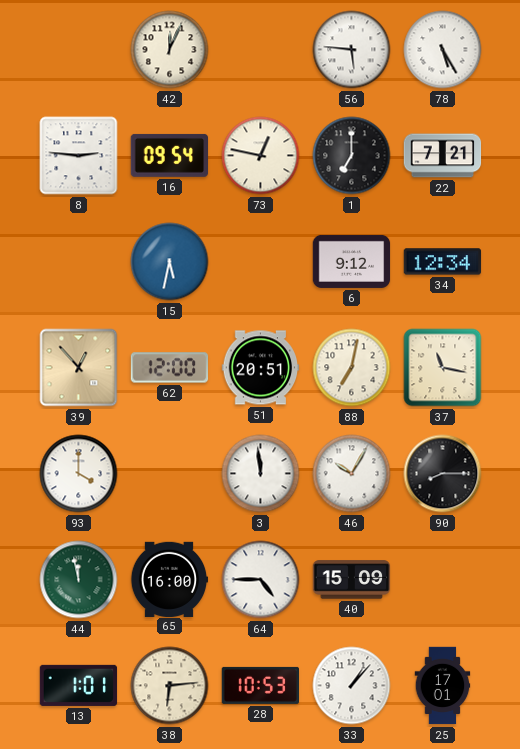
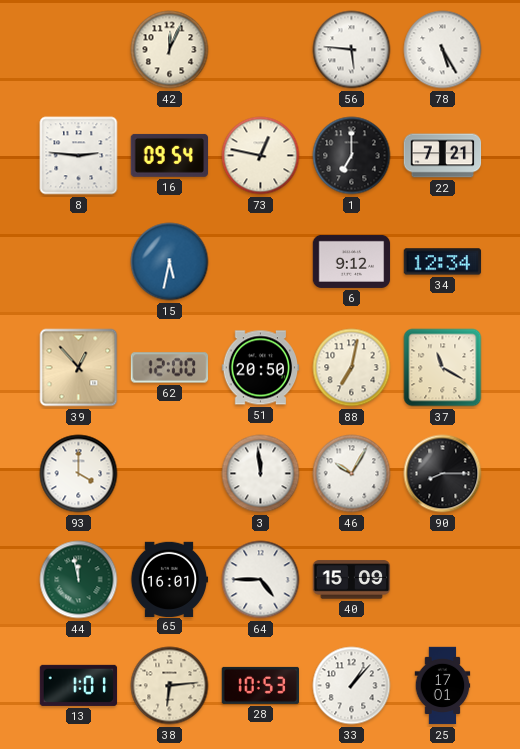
51: 20:51 -> 20:50
37: 11:17 -> 11:20
65: 16:00 -> 16:01
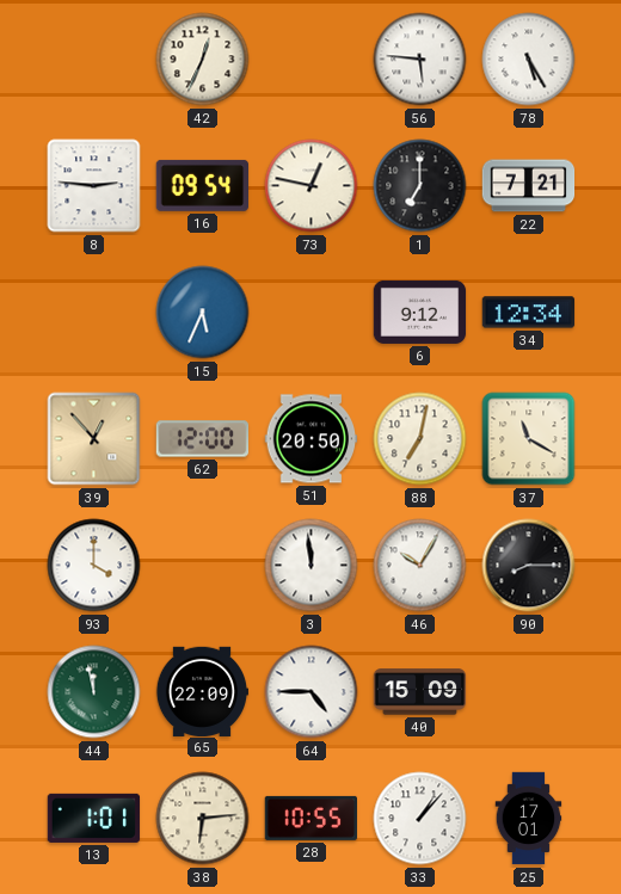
42: 12:04 -> 12:34
15: 5:32 -> 5:34
65: 16:01 -> 22:09
28: 10:53 -> 10:55
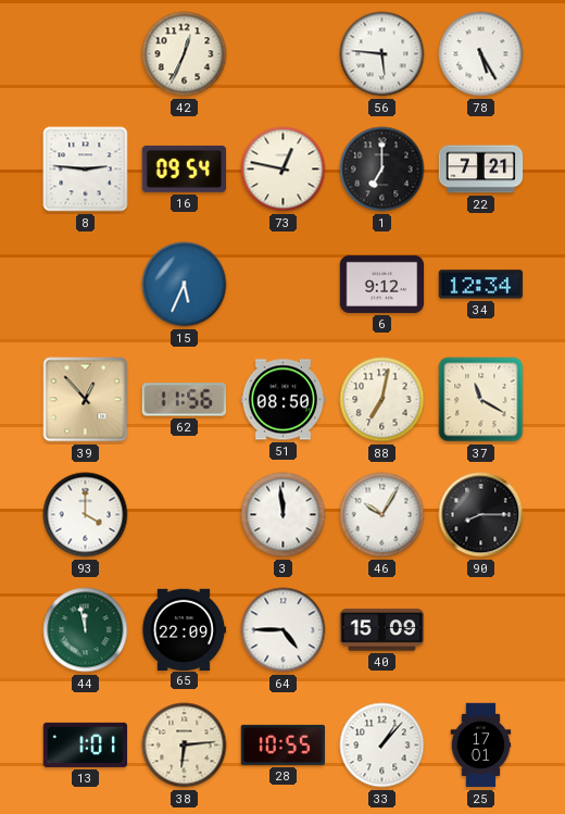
62: 12:00 -> 11:56
51: 20:50 -> 08:50
